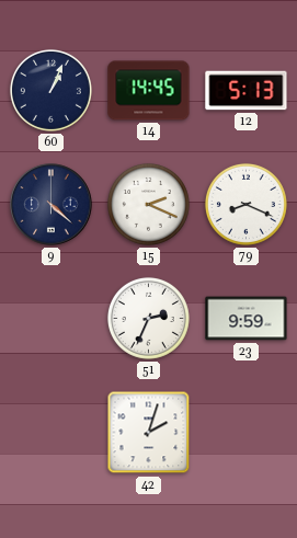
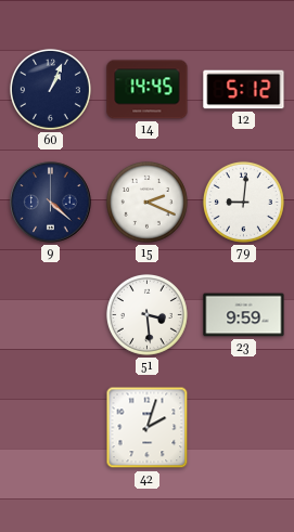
12: 5:13 -> 5:12
79: 8:19 -> 9:01
51: 2:34 -> 3:29
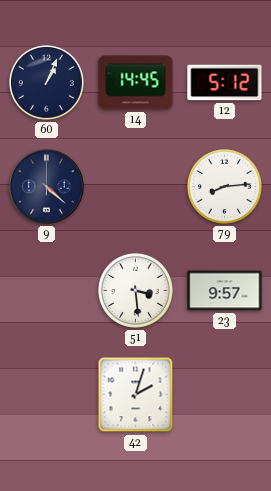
15: 2:19 -> none
79: 9:01 -> 8:14
23: 9:59 -> 9:57
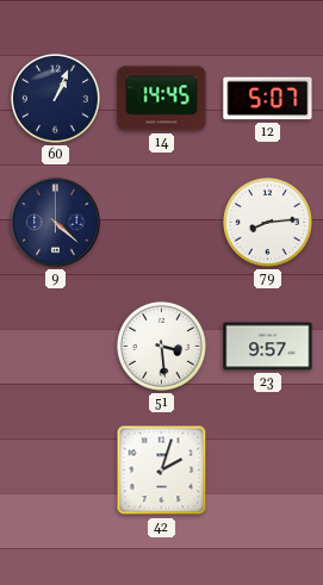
12: 5:12 -> 5:07
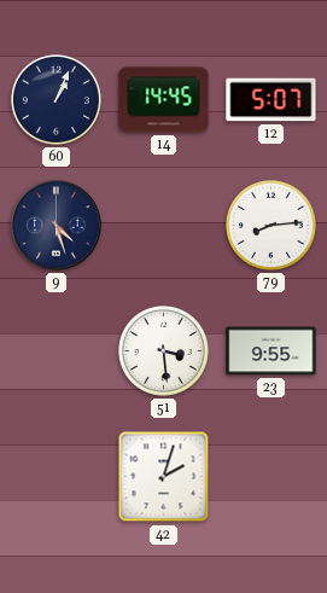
9: 4:22 -> 4:27
23: 9:57 -> 9:55
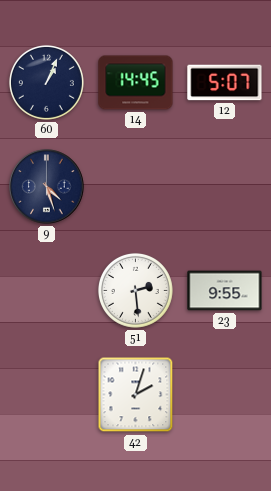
79: 8:14 -> none
51: 3:29 -> 2:29
